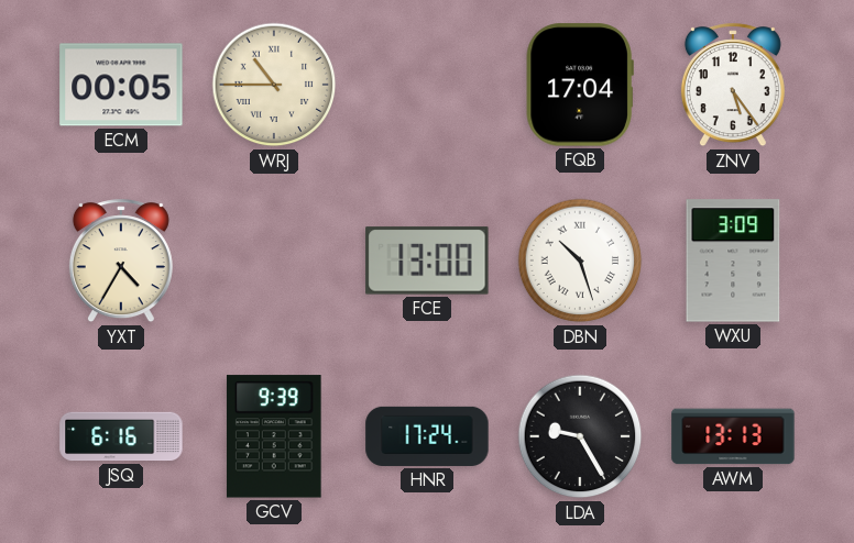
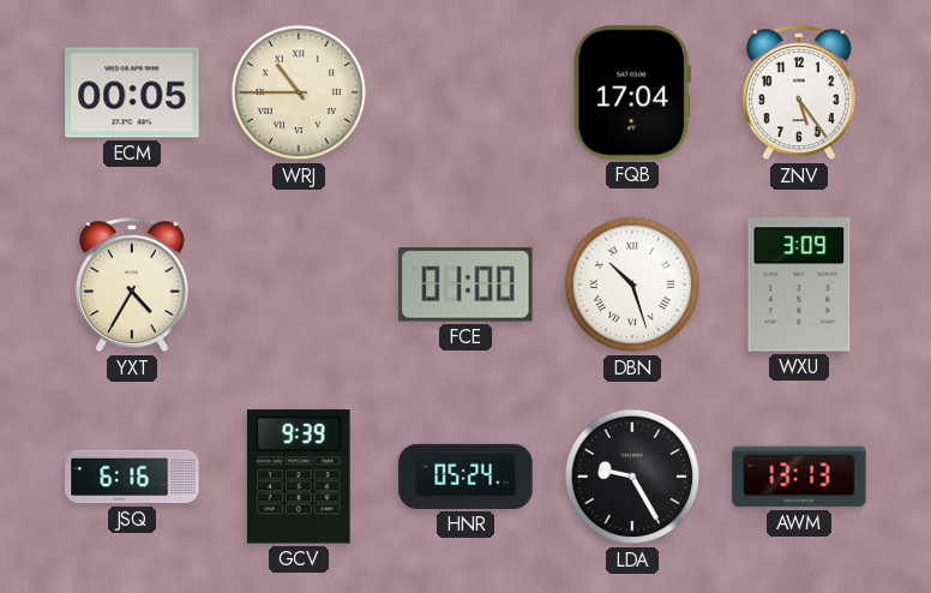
FCE: 13:00 -> 01:00
HNR: 17:24 -> 05:24
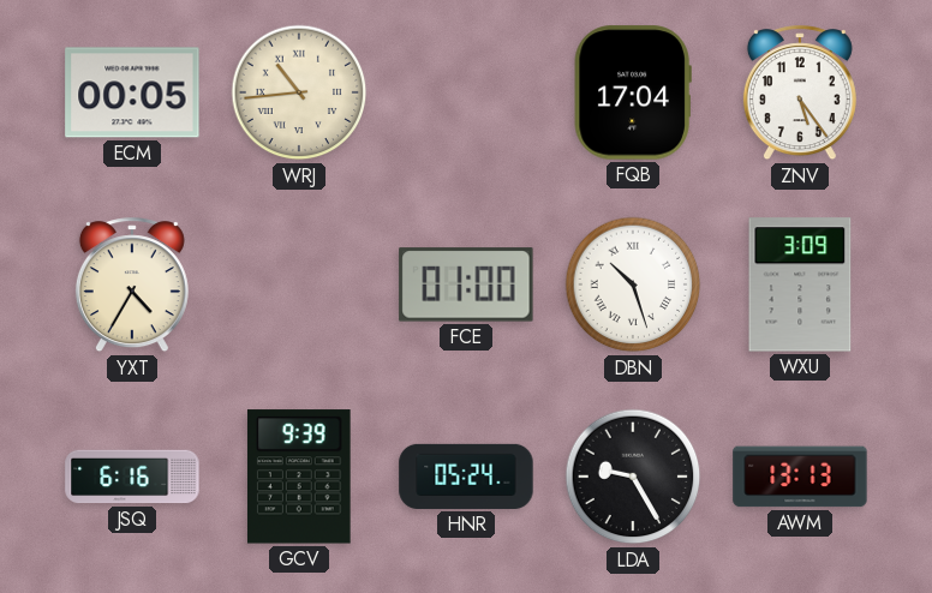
WRJ: 10:45 -> 10:44
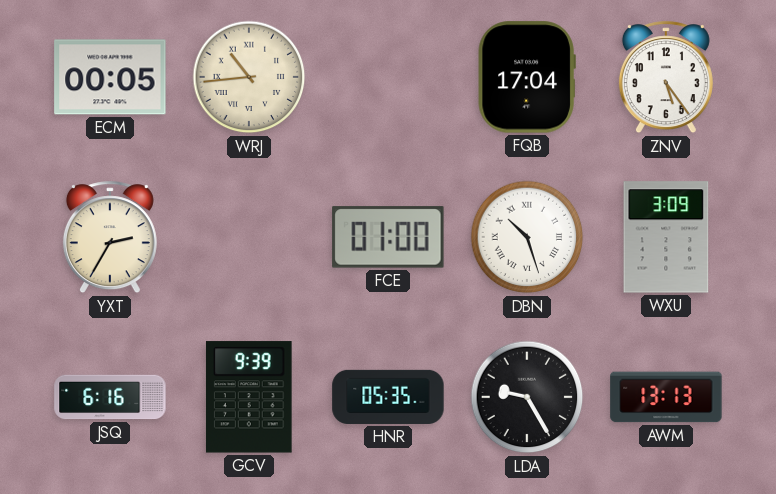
YXT: 4:35 -> 2:35
HNR: 05:24 -> 05:35
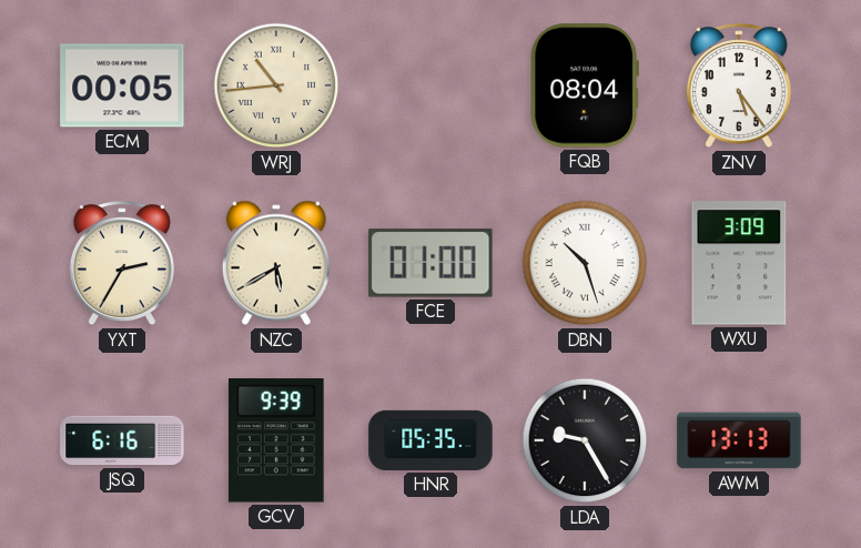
FQB: 17:04 -> 08:04
NZC: none -> 5:40
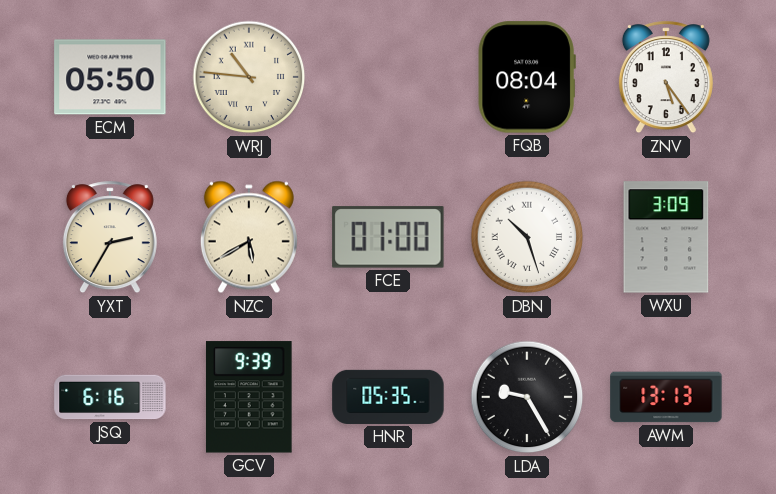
ECM: 00:05 -> 05:50
WRJ: 10:44 -> 10:46
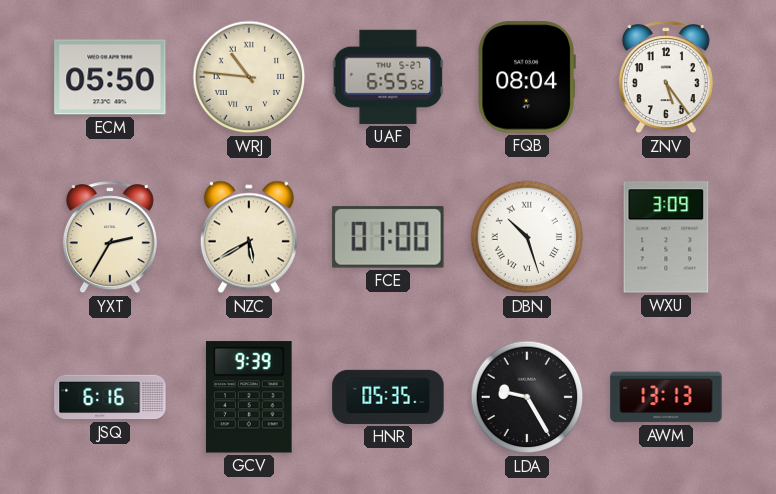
UAF: none -> 6:55
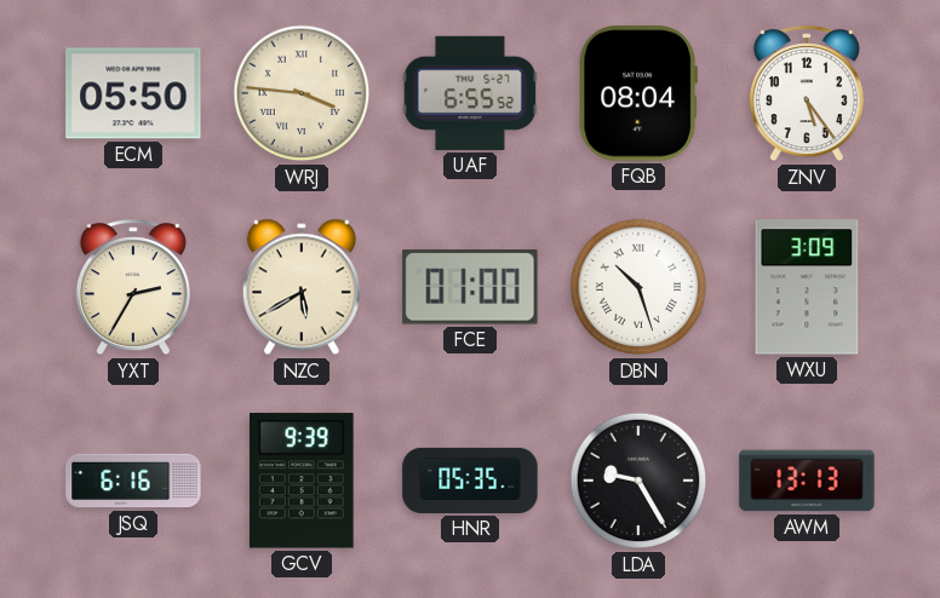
WRJ: 10:46 -> 3:46
